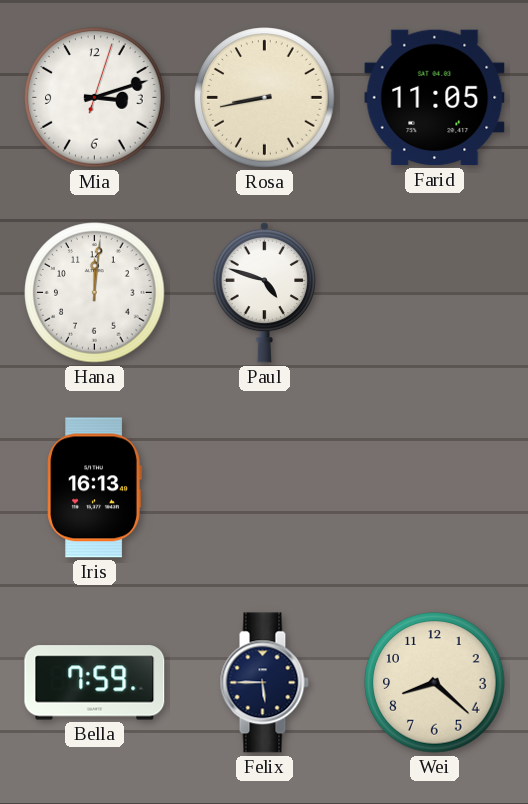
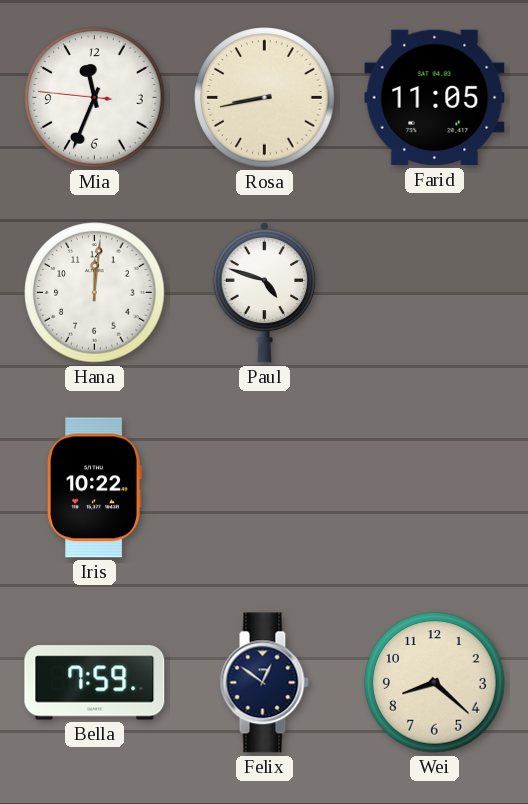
Mia: 3:12 -> 11:33
Iris: 16:13 -> 10:22
Felix: 5:45 -> 12:51
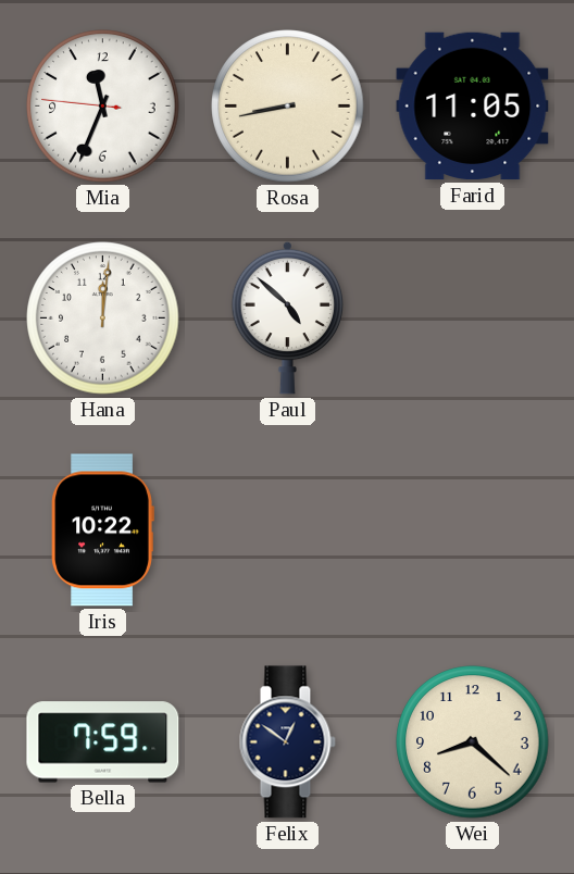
Paul: 4:48 -> 4:52
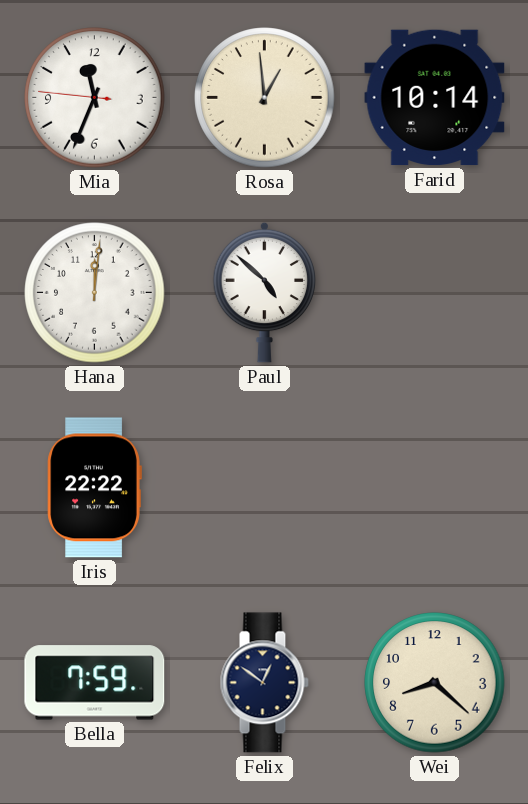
Rosa: 8:43 -> 12:59
Farid: 11:05 -> 10:14
Iris: 10:22 -> 22:22
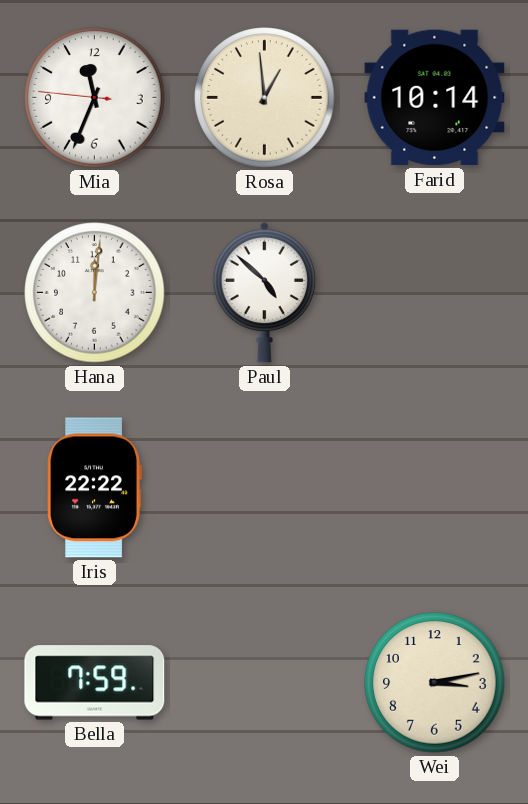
Felix: 12:51 -> none
Wei: 8:22 -> 3:13
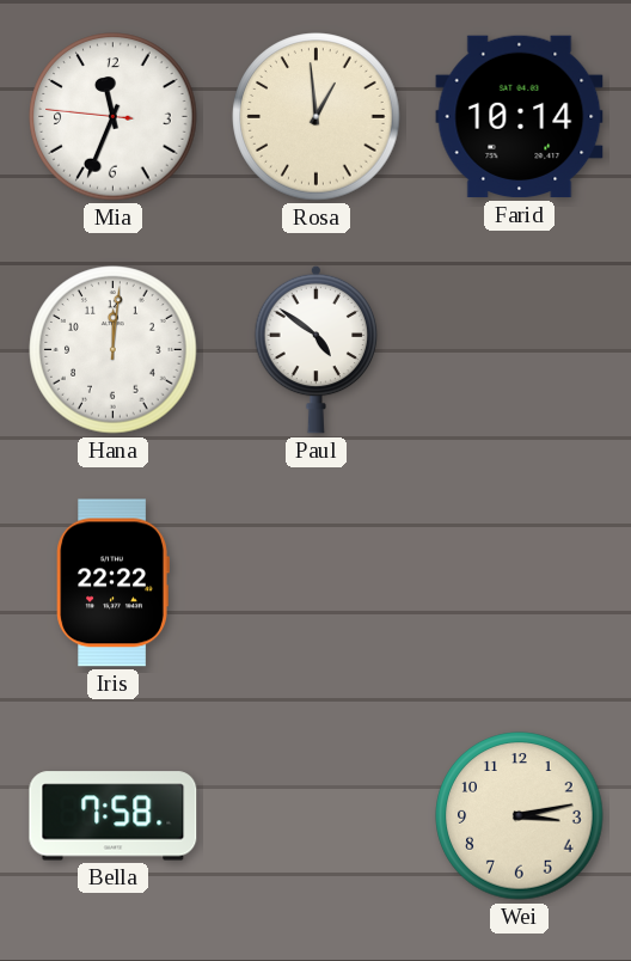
Paul: 4:52 -> 4:51
Bella: 7:59 -> 7:58
